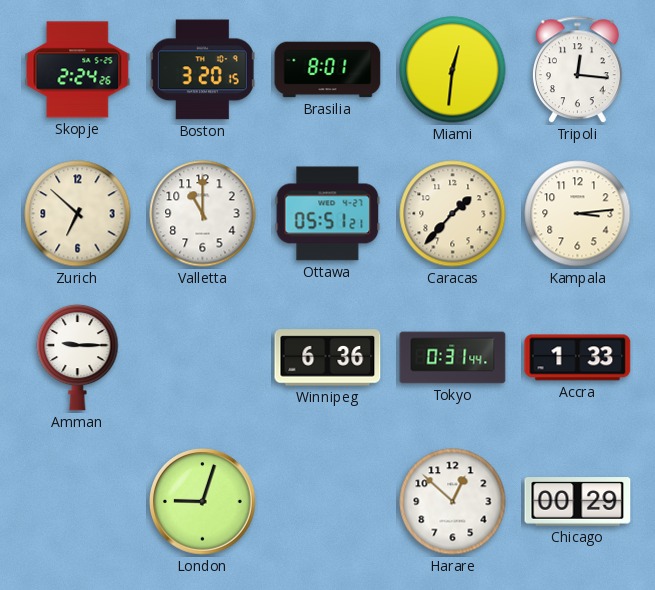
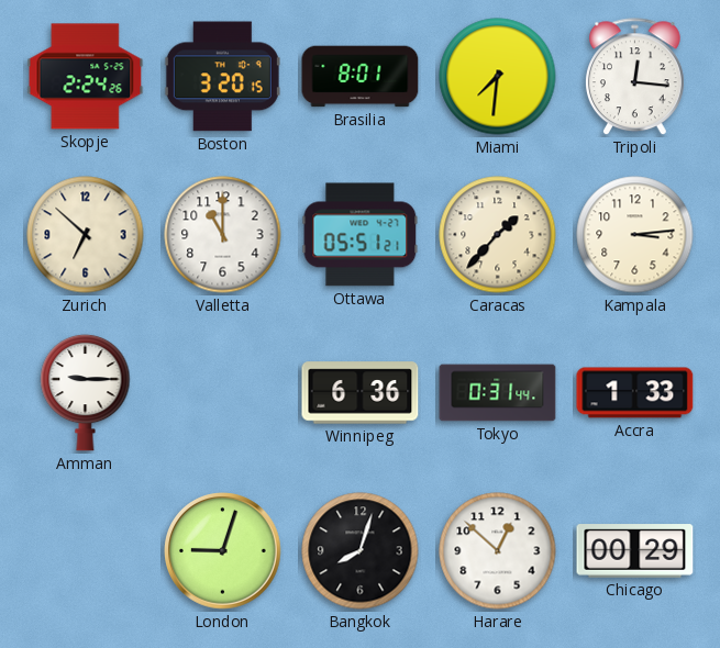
Miami: 12:31 -> 7:31
Bangkok: none -> 8:03
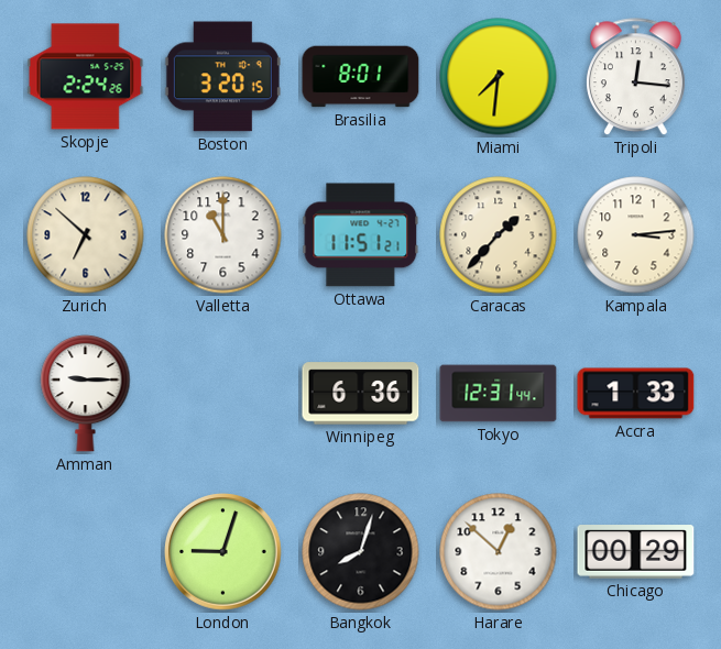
Ottawa: 05:51 -> 11:51
Tokyo: 0:31 -> 12:31
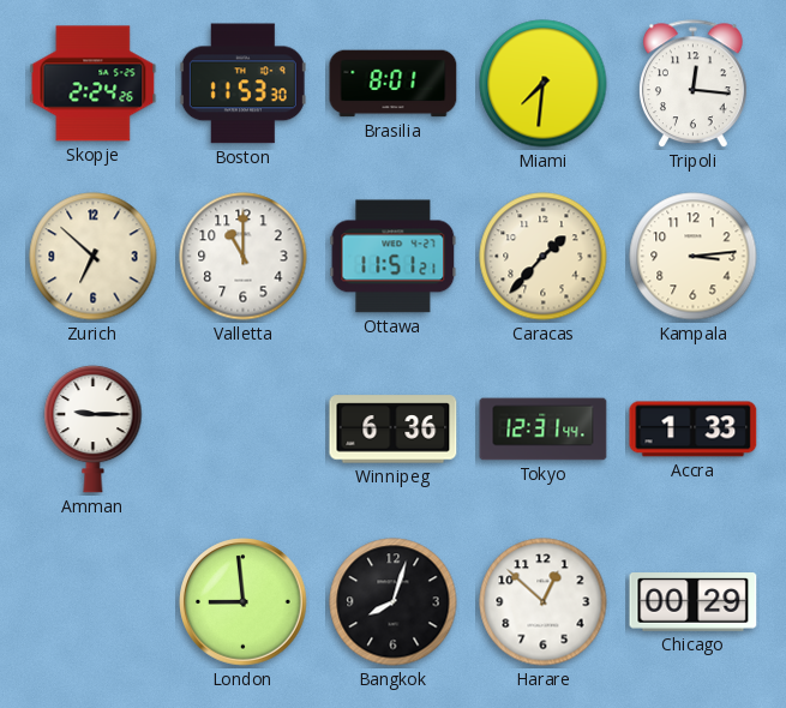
Boston: 3:20 -> 11:53
London: 9:03 -> 8:59
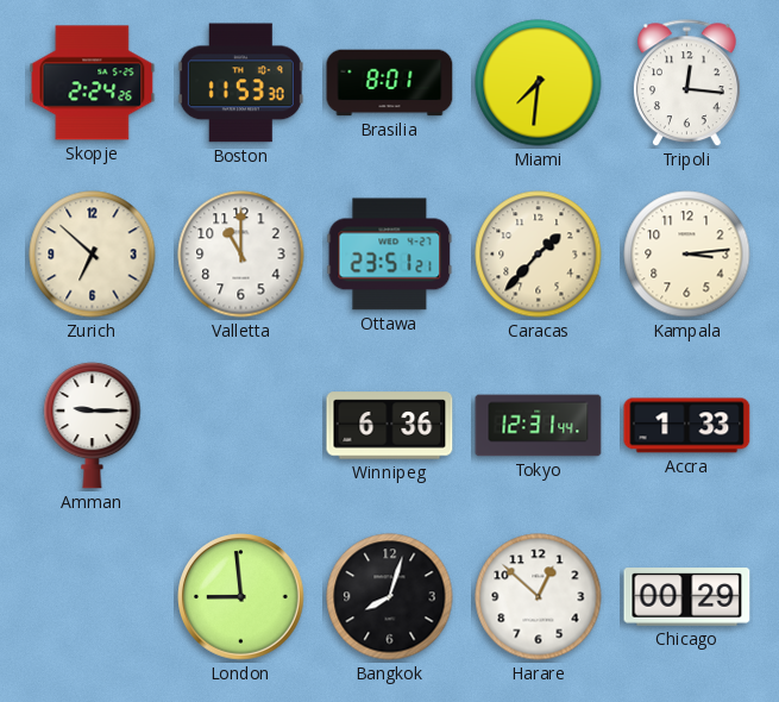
Ottawa: 11:51 -> 23:51
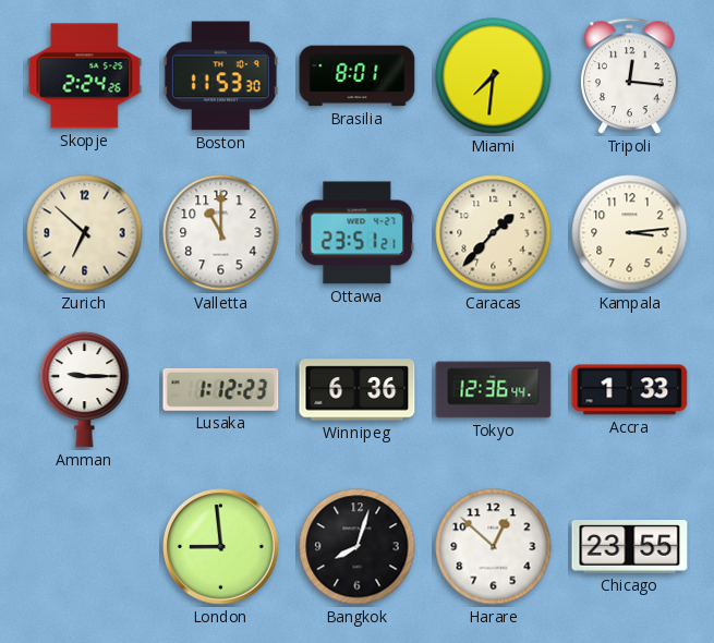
Lusaka: none -> 1:12
Tokyo: 12:31 -> 12:36
Chicago: 00:29 -> 23:55
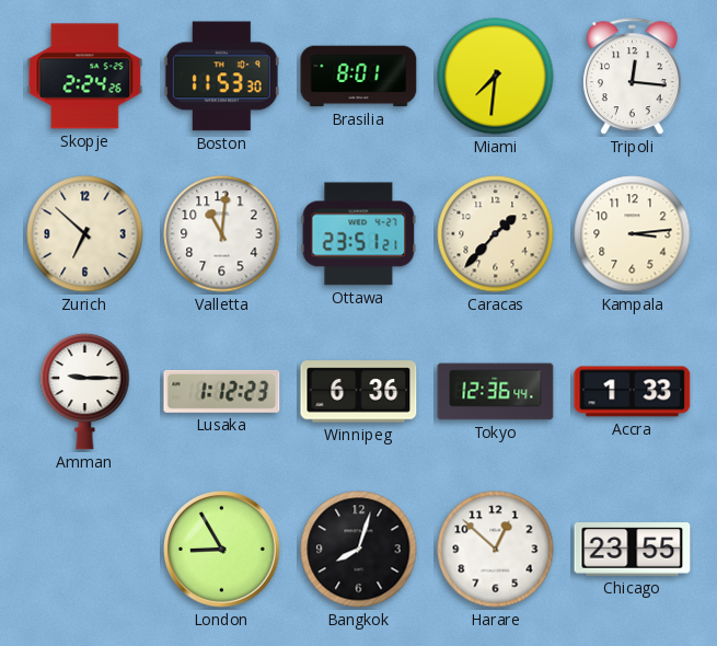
Valletta: 11:00 -> 11:01
London: 8:59 -> 8:55
